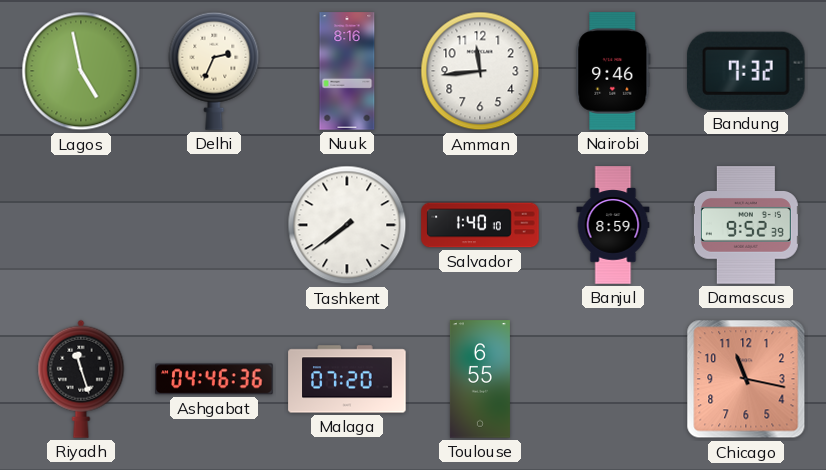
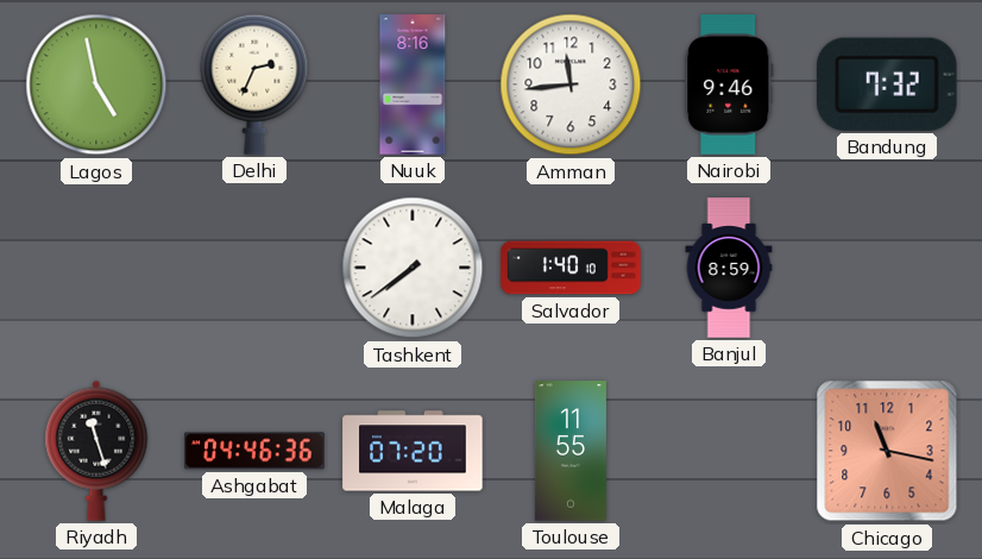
Damascus: 9:52 -> none
Toulouse: 6:55 -> 11:55
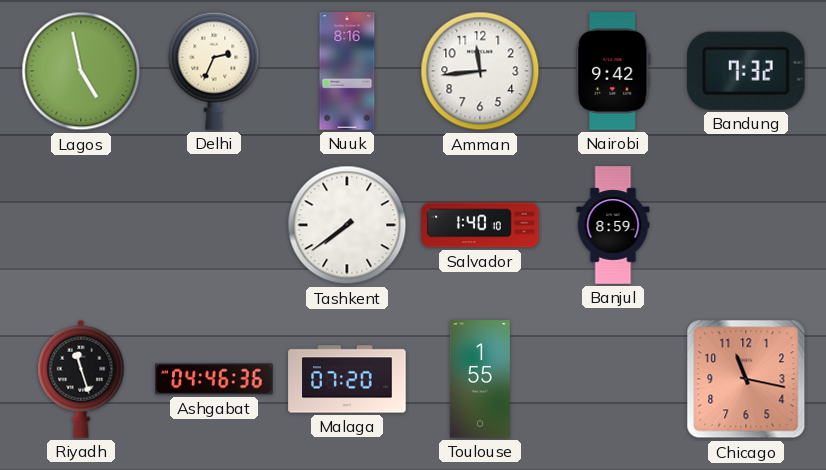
Nairobi: 9:46 -> 9:42
Toulouse: 11:55 -> 1:55
